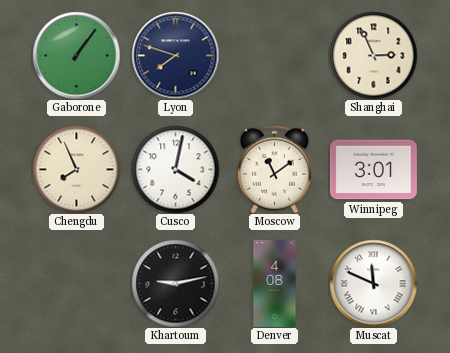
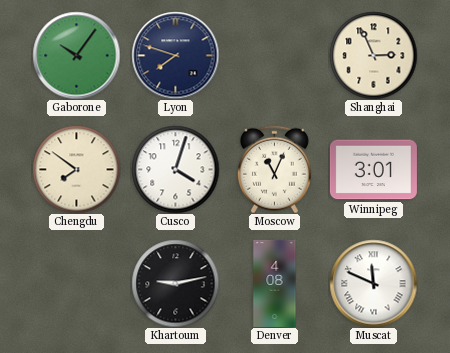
Gaborone: 1:06 -> 10:06
Chengdu: 7:56 -> 7:51
Cusco: 4:02 -> 4:03
Moscow: 11:09 -> 11:04
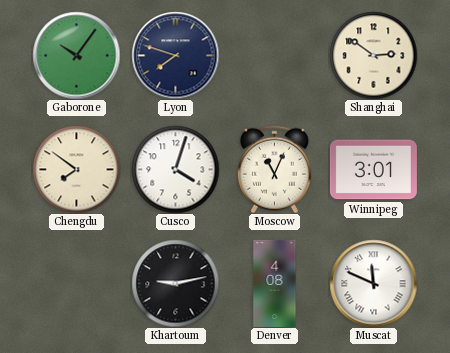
Shanghai: 2:56 -> 2:51
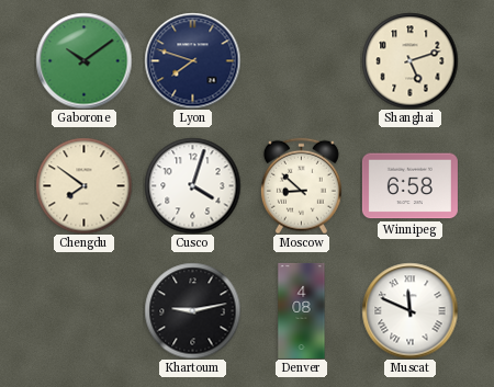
Gaborone: 10:06 -> 10:09
Shanghai: 2:51 -> 5:12
Moscow: 11:04 -> 8:52
Winnipeg: 3:01 -> 6:58
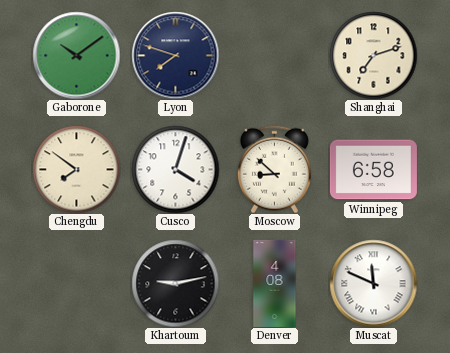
Shanghai: 5:12 -> 7:12
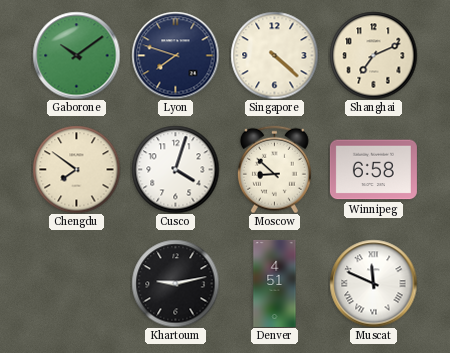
Singapore: none -> 4:22
Shanghai: 7:12 -> 7:11
Denver: 4:08 -> 4:51
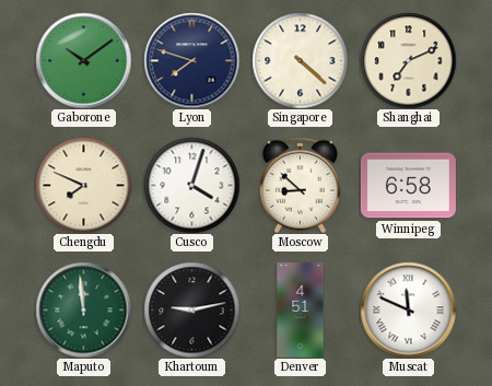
Chengdu: 7:51 -> 7:49
Maputo: none -> 11:59
